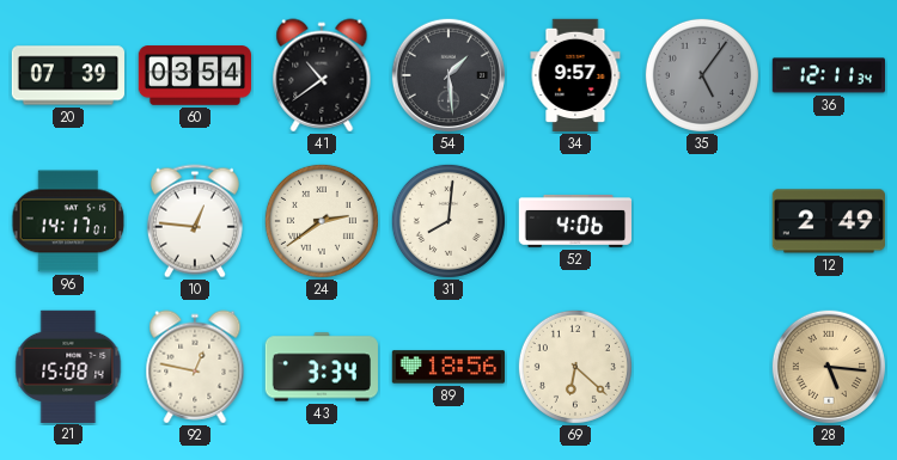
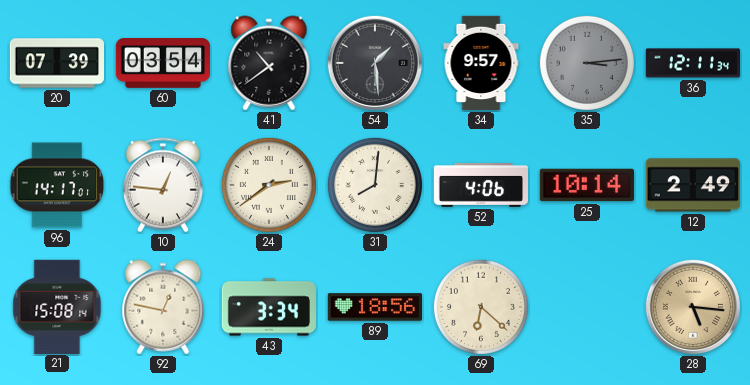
35: 5:06 -> 3:14
25: none -> 10:14
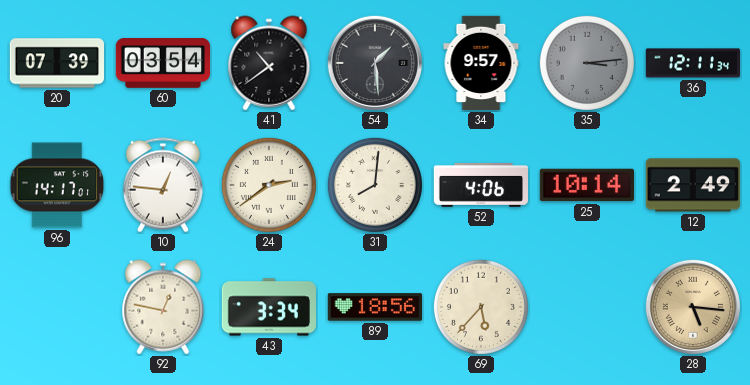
21: 15:08 -> none
69: 6:22 -> 5:37
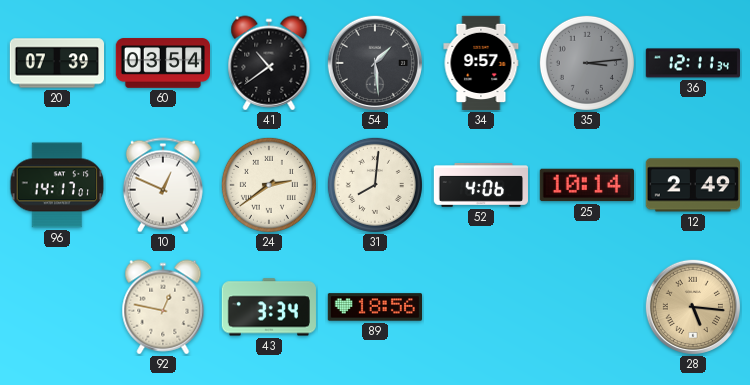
10: 12:46 -> 12:49
69: 5:37 -> none
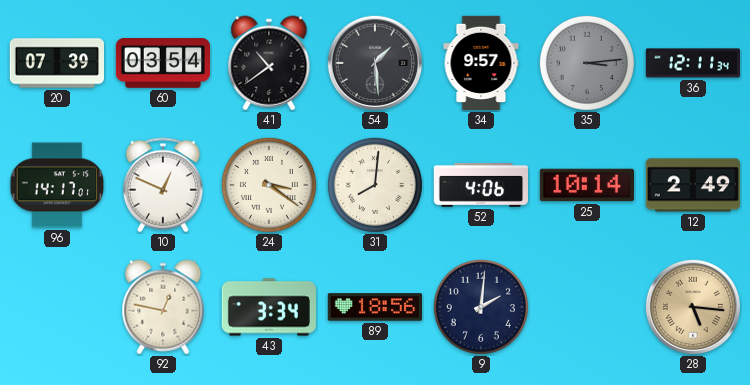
24: 2:39 -> 3:21
9: none -> 2:01
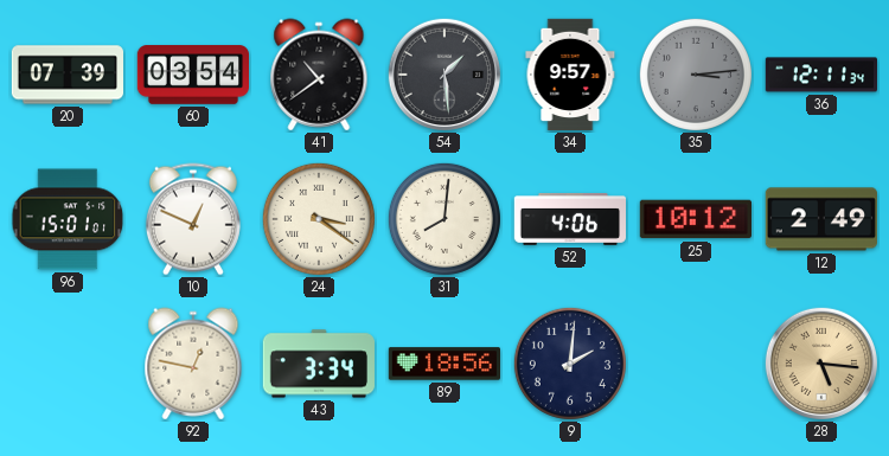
96: 14:17 -> 15:01
25: 10:14 -> 10:12
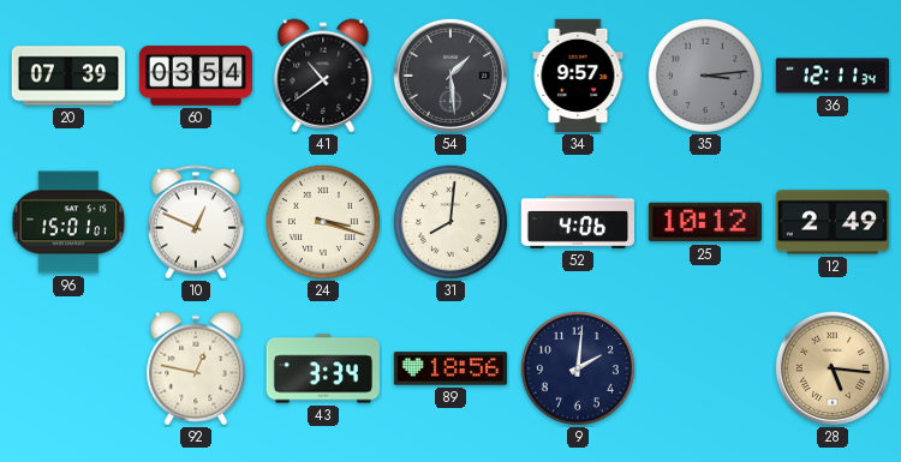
24: 3:21 -> 3:18
